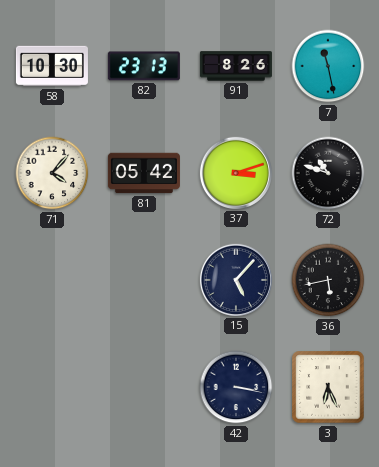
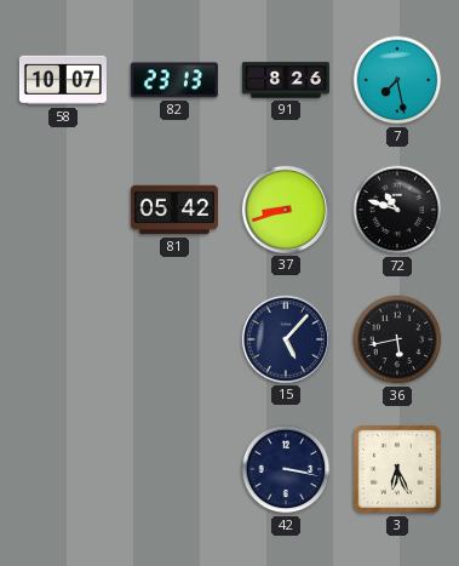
58: 10:30 -> 10:07
7: 11:28 -> 7:28
71: 4:07 -> none
37: 3:12 -> 8:42
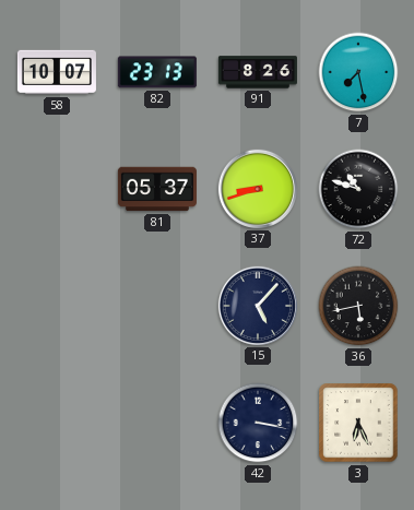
81: 05:42 -> 05:37
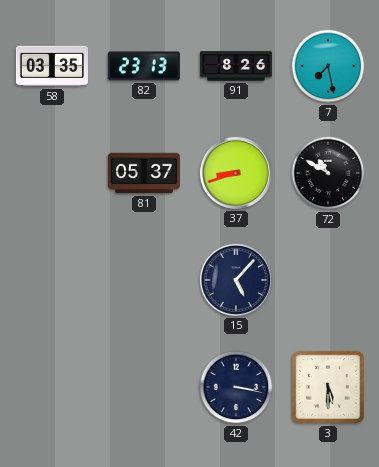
58: 10:07 -> 03:35
72: 10:48 -> 10:50
36: 5:43 -> none
3: 6:26 -> 5:30
